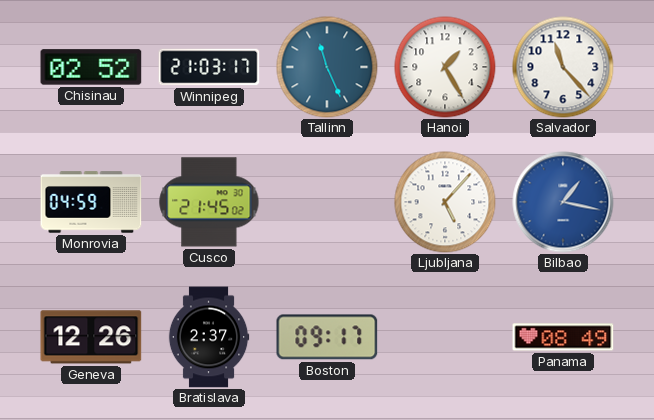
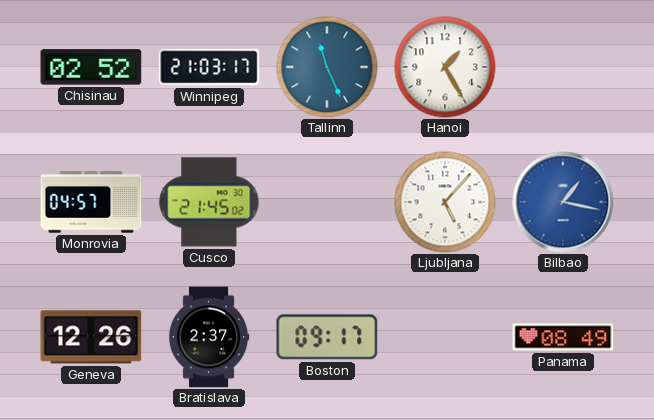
Salvador: 11:23 -> none
Monrovia: 04:59 -> 04:57
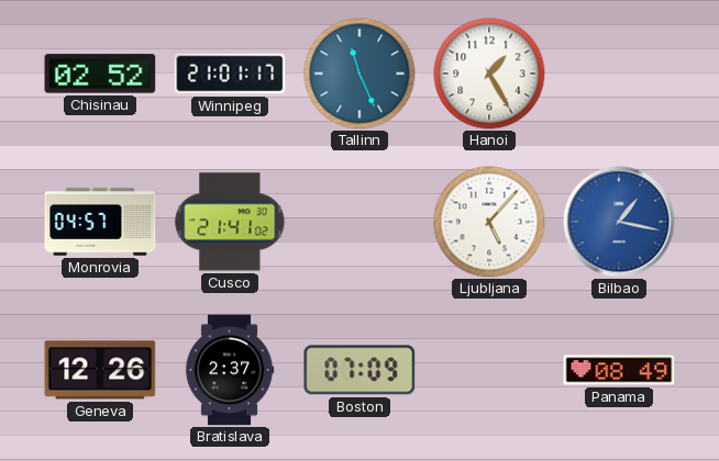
Winnipeg: 21:03 -> 21:01
Cusco: 21:45 -> 21:41
Boston: 09:17 -> 07:09
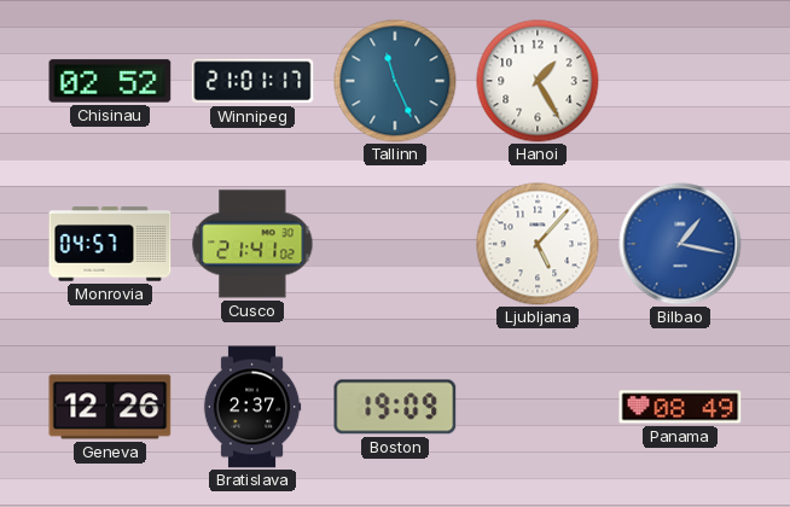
Boston: 07:09 -> 19:09
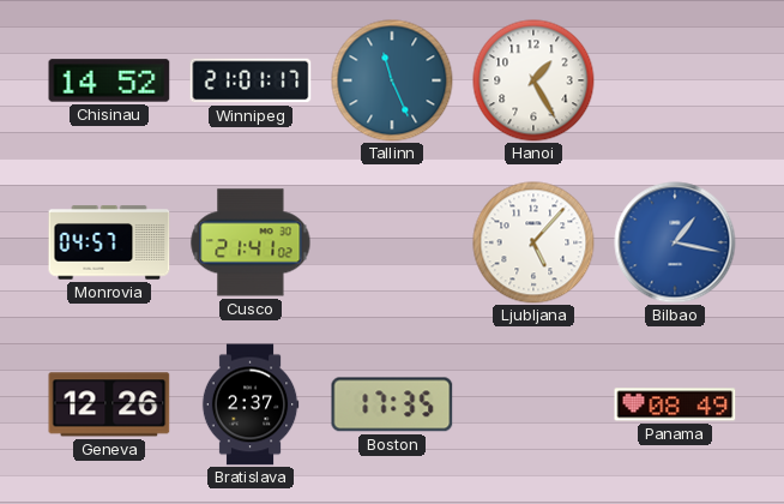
Chisinau: 02:52 -> 14:52
Boston: 19:09 -> 17:35
